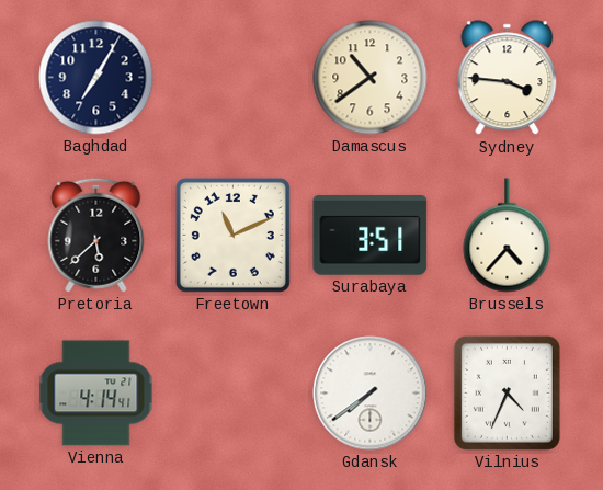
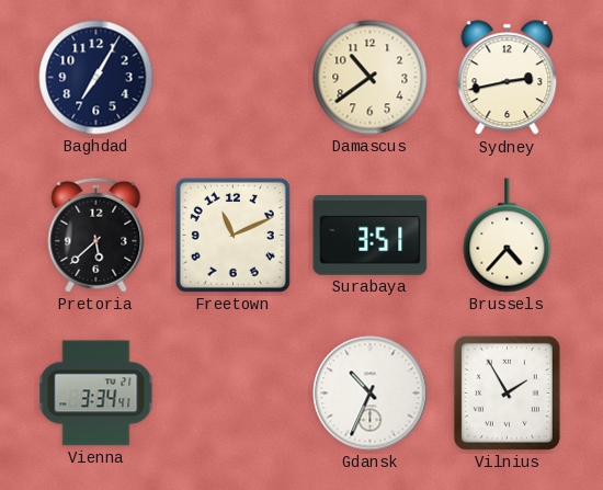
Sydney: 3:46 -> 2:43
Vienna: 4:14 -> 3:34
Gdansk: 7:39 -> 10:34
Vilnius: 4:34 -> 1:55
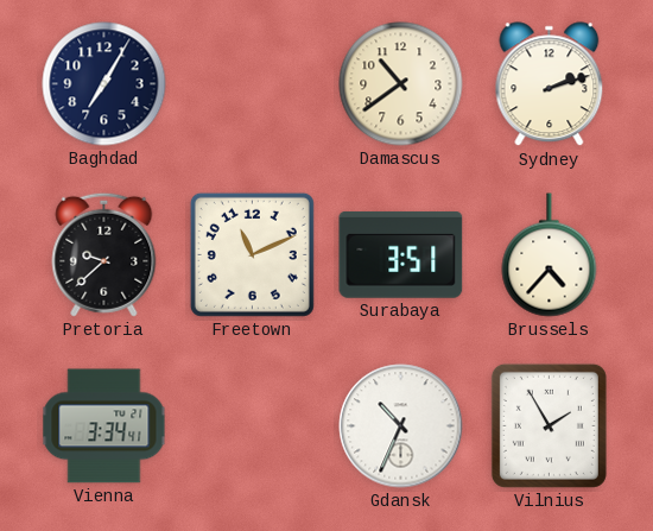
Sydney: 2:43 -> 2:12
Pretoria: 5:38 -> 9:38
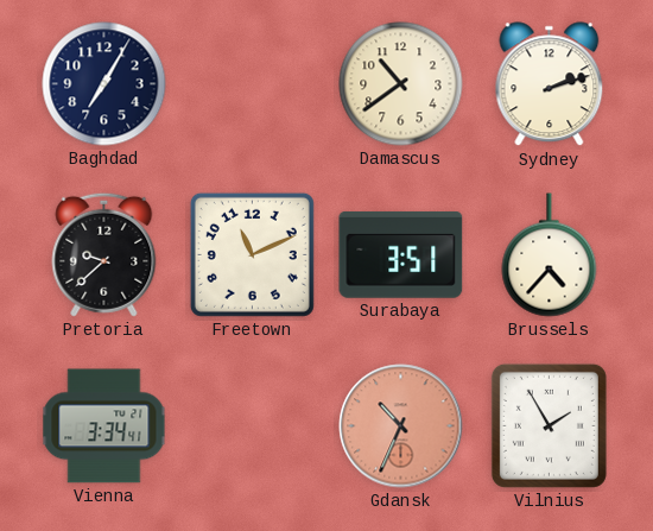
Gdansk dial: white -> salmon
